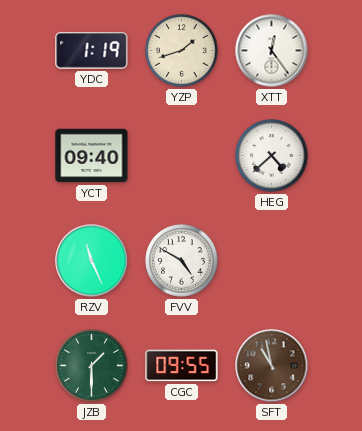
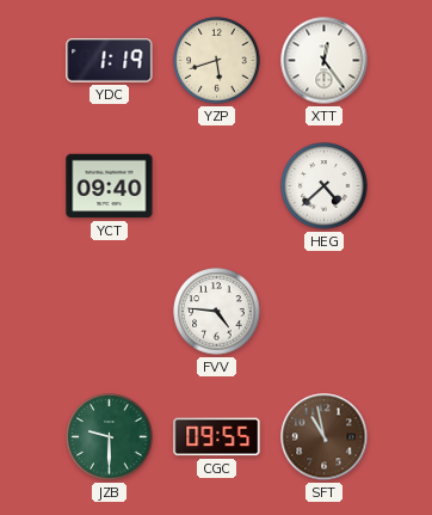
YZP: 1:42 -> 5:42
RZV: 11:26 -> none
FVV: 4:50 -> 4:46
JZB: 1:30 -> 9:30
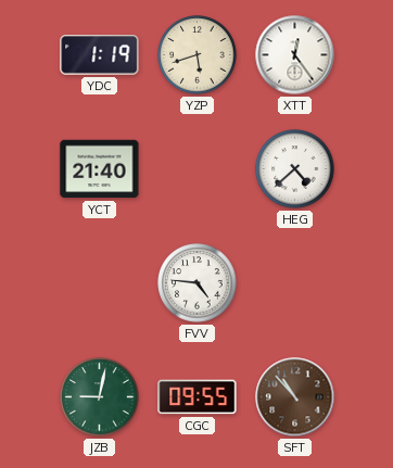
YCT: 09:40 -> 21:40
JZB: 9:30 -> 9:02
SFT: 10:58 -> 10:53
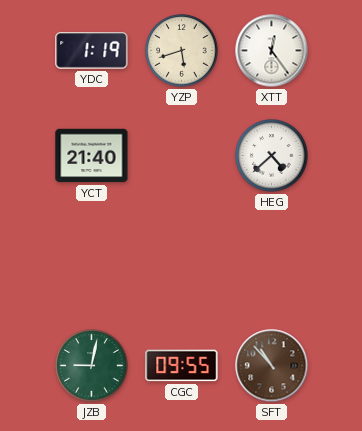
FVV: 4:46 -> none
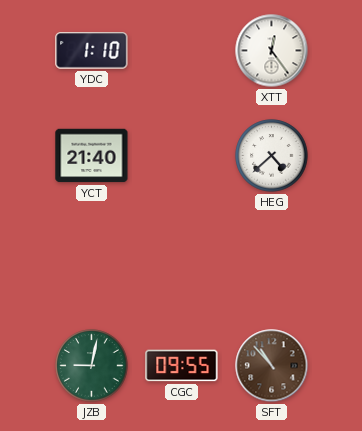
YDC: 1:19 -> 1:10
YZP: 5:42 -> none
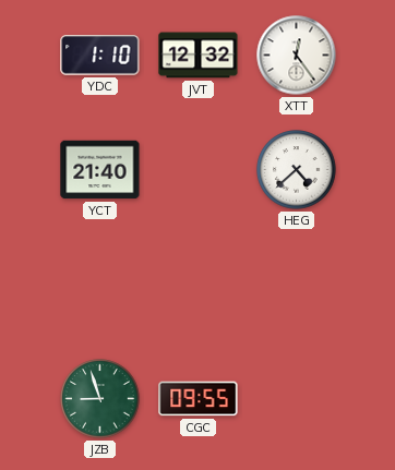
JVT: none -> 12:32
JZB: 9:02 -> 8:57
SFT: 10:53 -> none
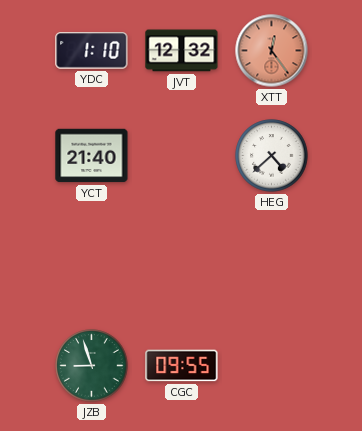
XTT dial: white -> salmon
